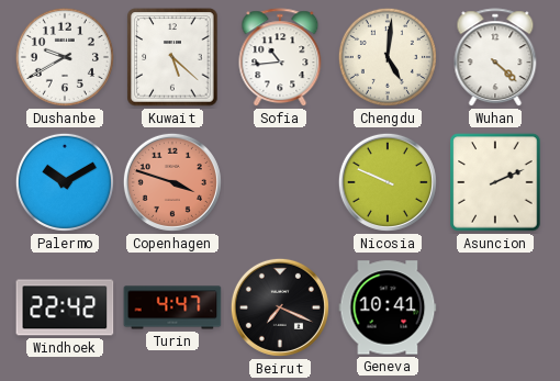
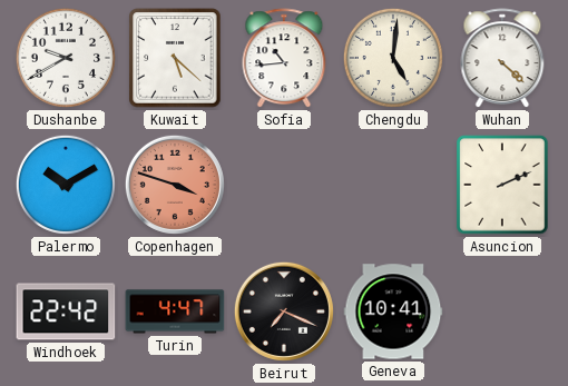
Nicosia: 9:49 -> none
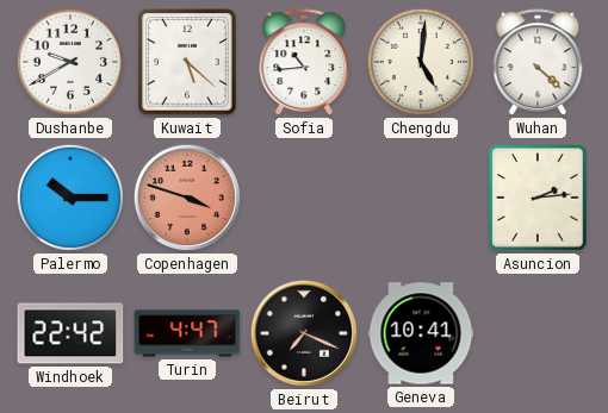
Palermo: 10:10 -> 10:15
Asuncion: 2:11 -> 2:14
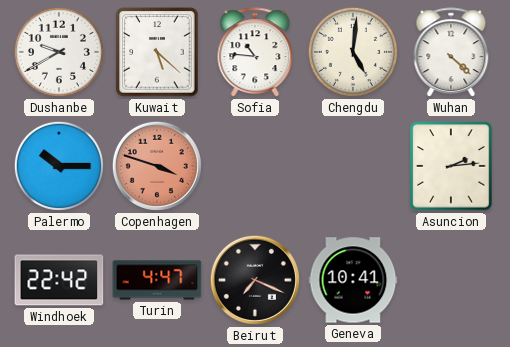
Sofia: 10:44 -> 10:46
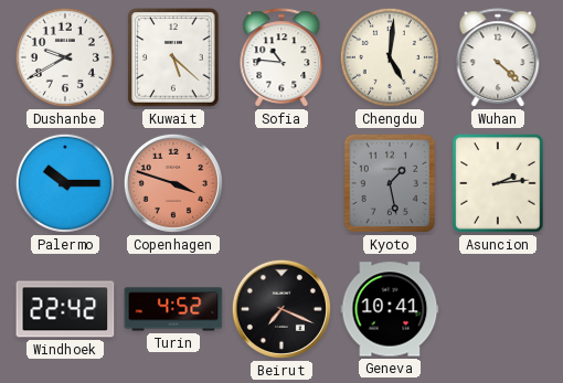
Kyoto: none -> 1:28
Turin: 4:47 -> 4:52
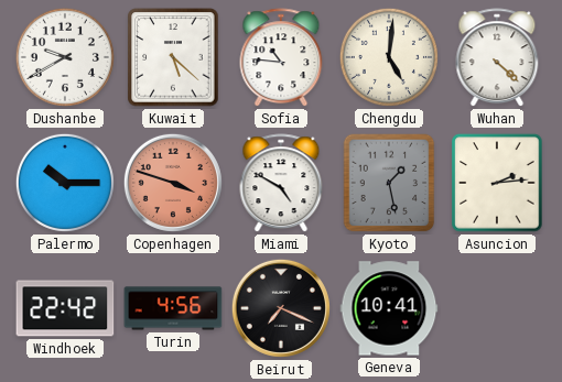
Miami: none -> 4:50
Turin: 4:52 -> 4:56
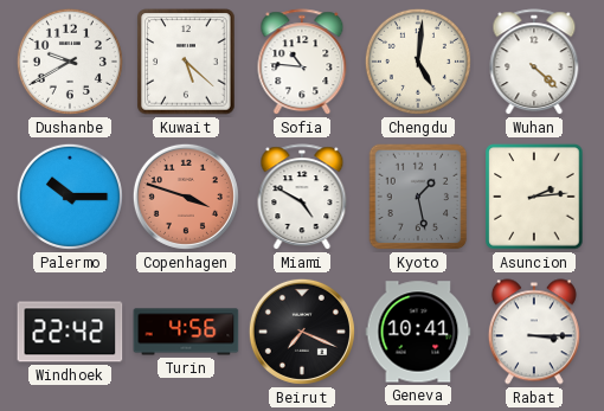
Rabat: none -> 3:15
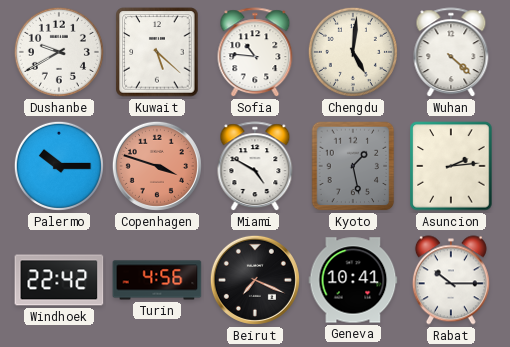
Rabat: 3:15 -> 10:15
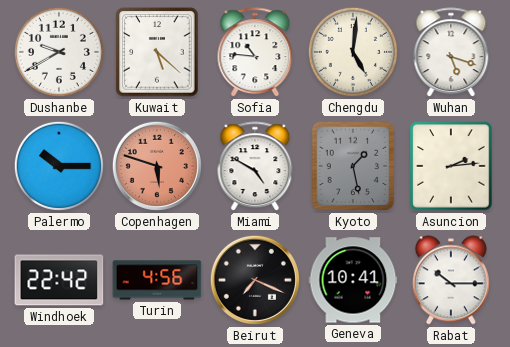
Wuhan: 4:22 -> 5:18
Copenhagen: 3:48 -> 5:48
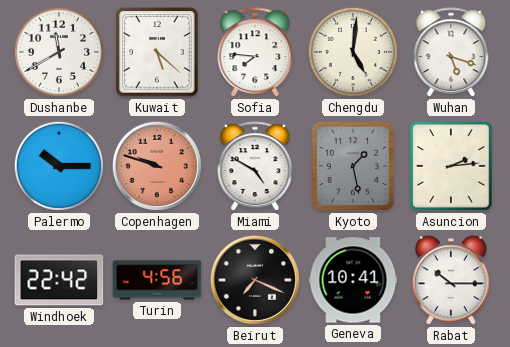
Dushanbe: 9:40 -> 11:40
Sofia: 10:46 -> 7:46
Copenhagen: 5:48 -> 9:48
